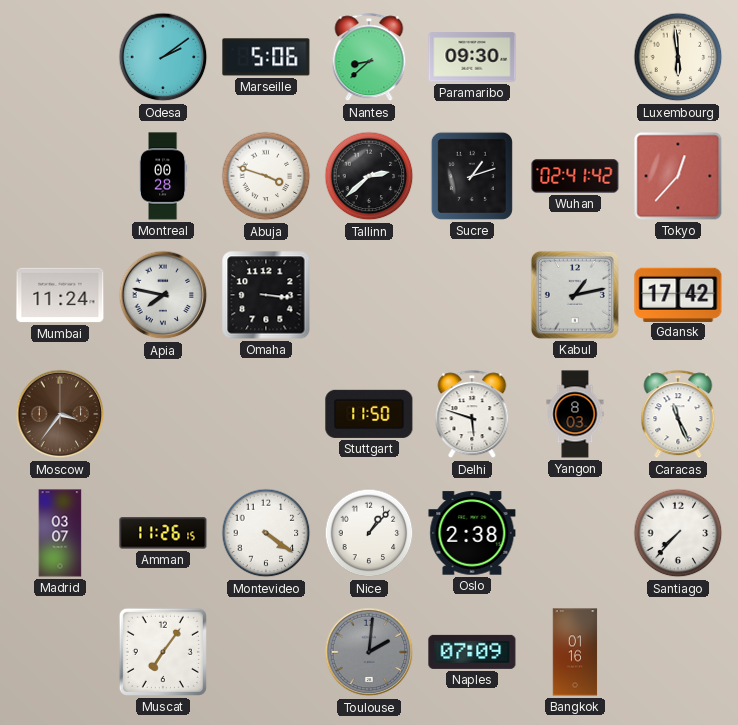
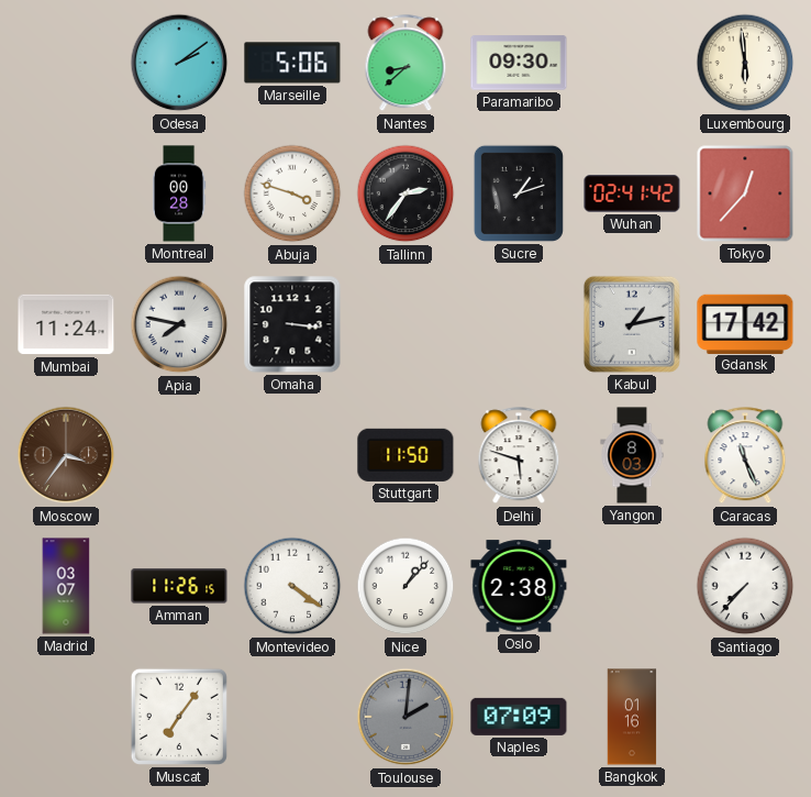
Tallinn: 2:38 -> 2:36
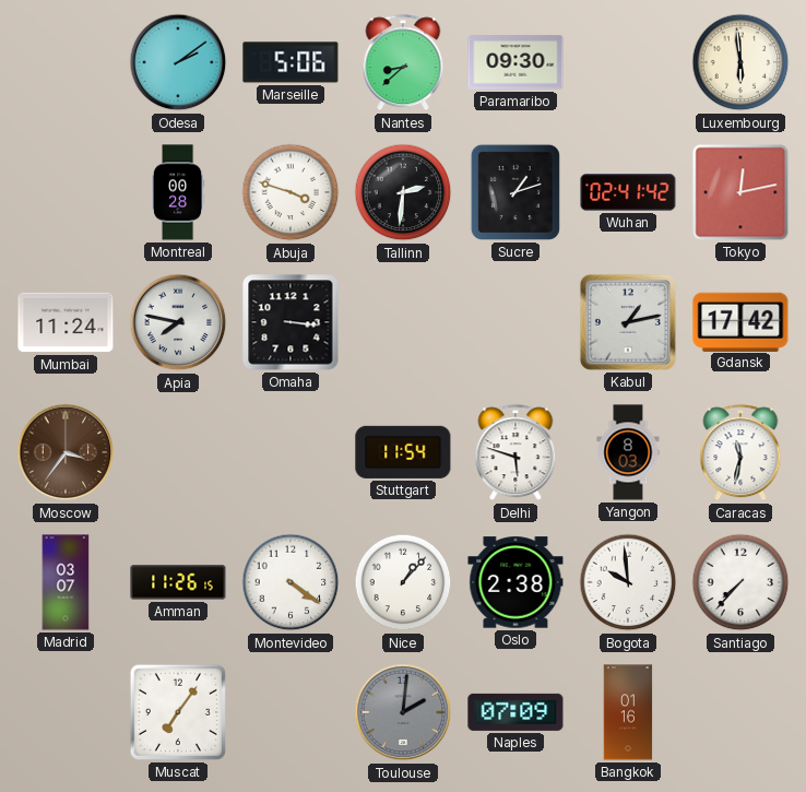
Tallinn: 2:36 -> 2:31
Tokyo: 12:37 -> 12:13
Stuttgart: 11:50 -> 11:54
Caracas: 11:26 -> 11:32
Bogota: none -> 9:59
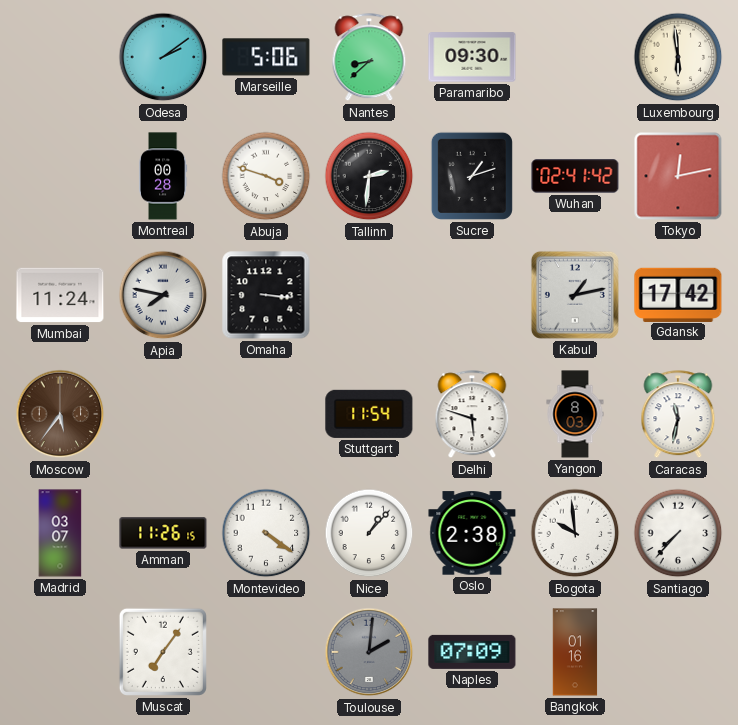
Moscow: 3:36 -> 5:36
